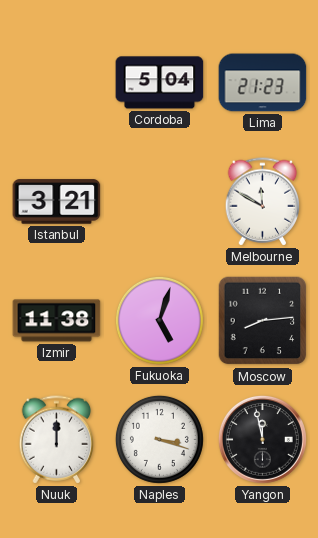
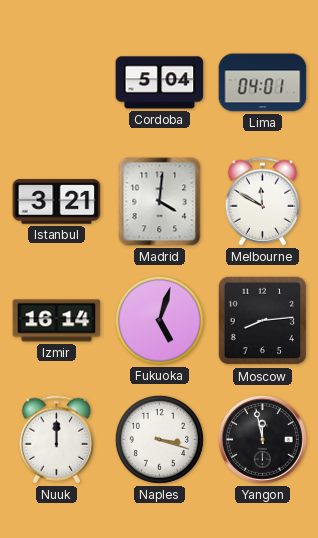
Lima: 21:23 -> 04:01
Madrid: none -> 4:01
Izmir: 11:38 -> 16:14
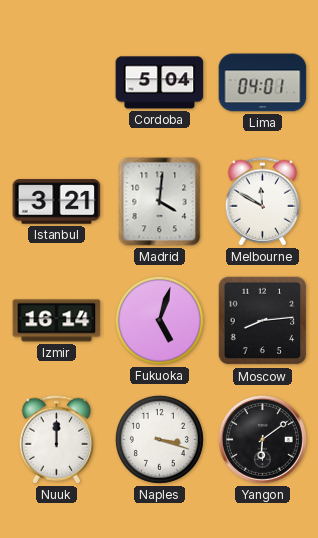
Yangon: 11:58 -> 6:09
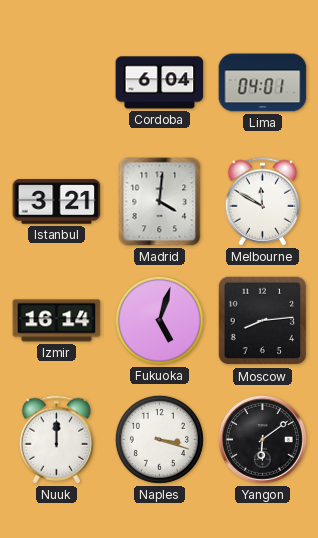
Cordoba: 5:04 -> 6:04
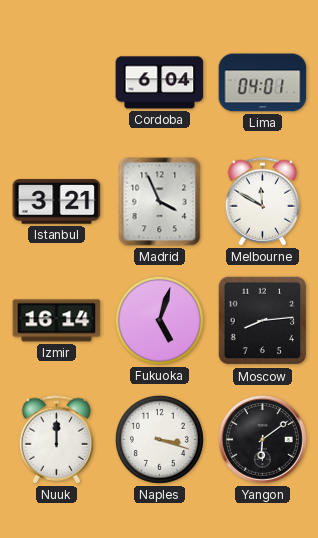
Madrid: 4:01 -> 3:56
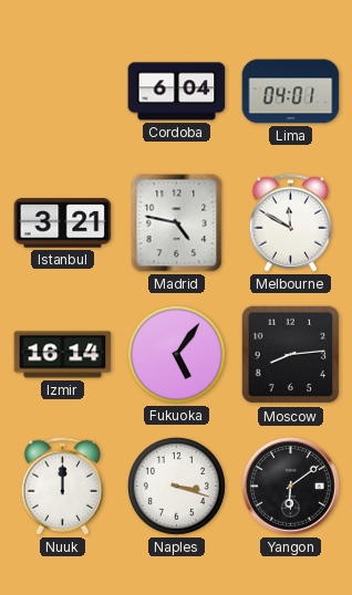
Madrid: 3:56 -> 4:47
Fukuoka: 5:03 -> 5:06
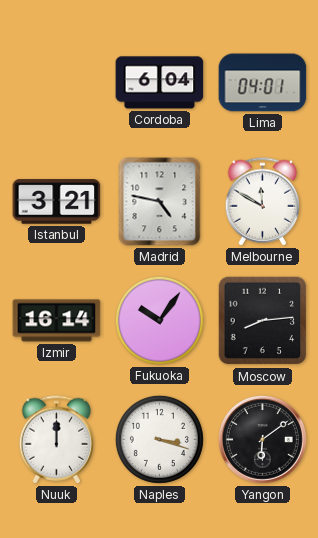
Fukuoka: 5:06 -> 10:06
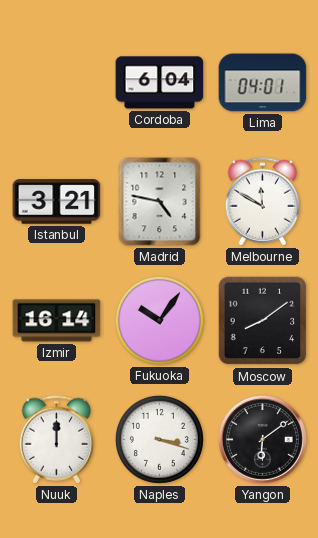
Moscow: 8:14 -> 8:09
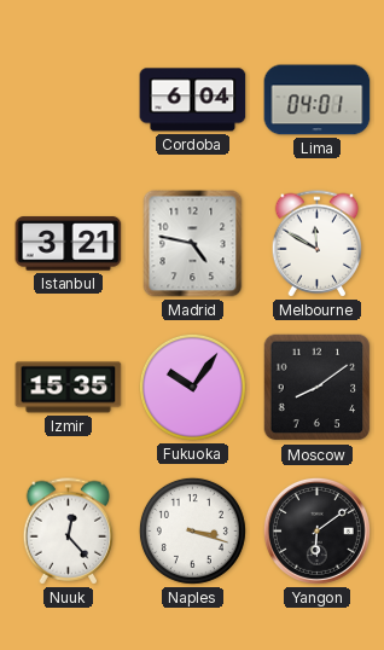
Izmir: 16:14 -> 15:35
Nuuk: 12:00 -> 12:23
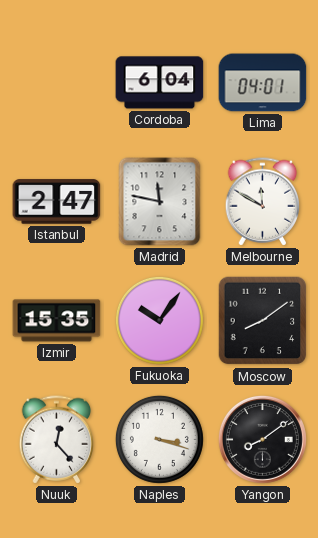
Istanbul: 3:21 -> 2:47
Madrid: 4:47 -> 11:47
Yangon: 6:09 -> 8:09
